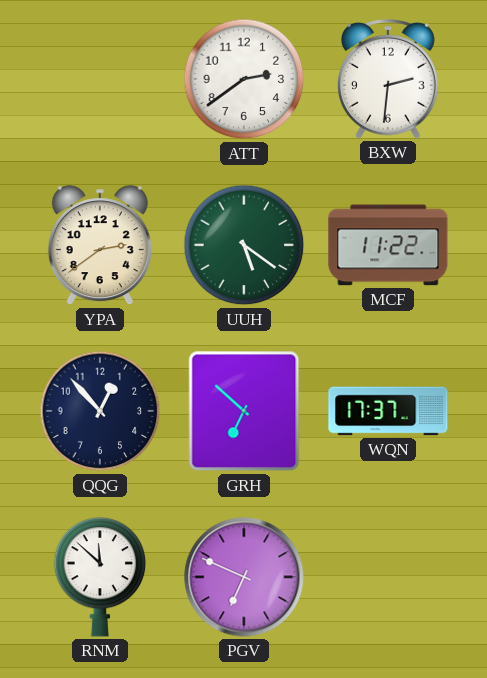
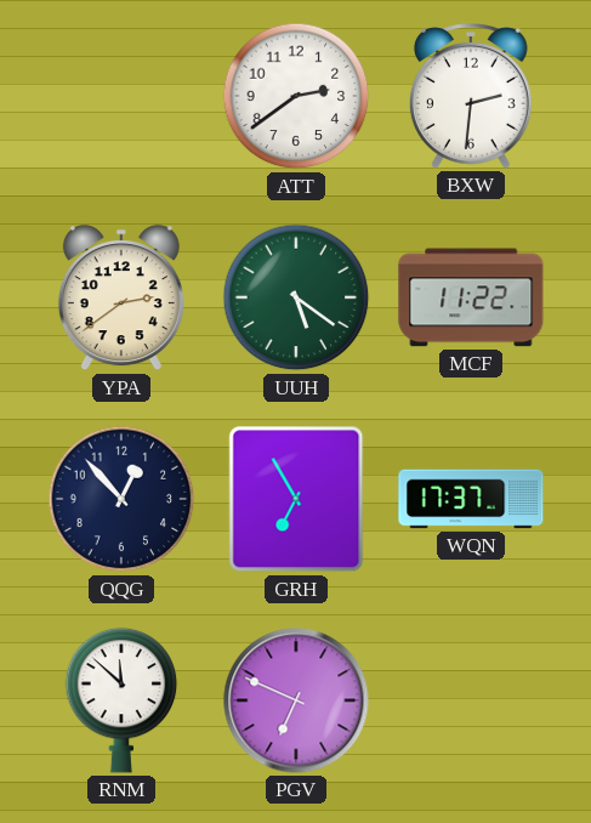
GRH: 6:52 -> 6:55
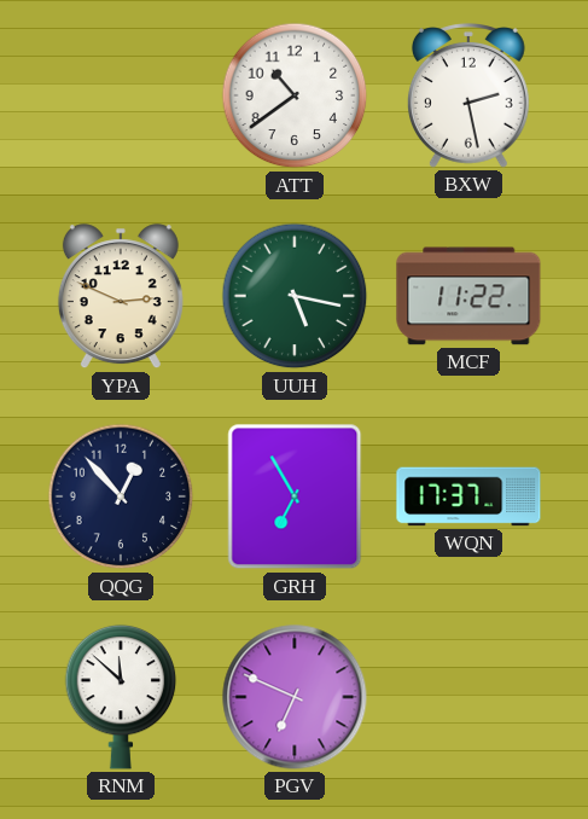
ATT: 2:39 -> 10:39
BXW: 2:31 -> 2:28
YPA: 2:39 -> 2:49
UUH: 5:21 -> 5:17
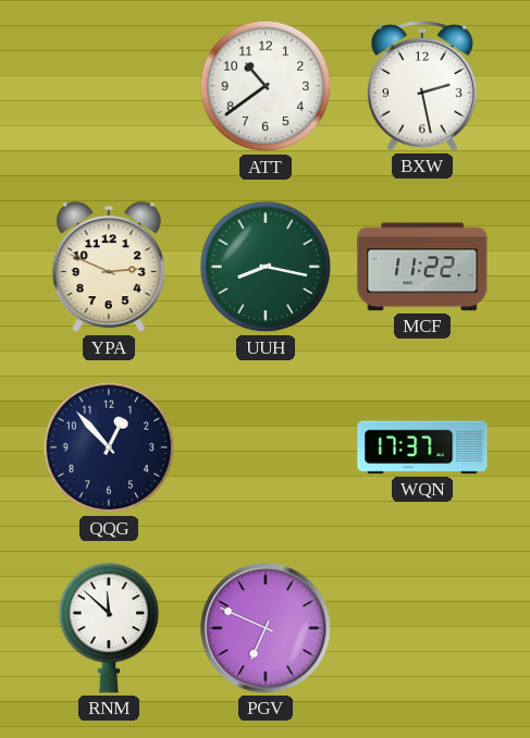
UUH: 5:17 -> 8:17
GRH: 6:55 -> none
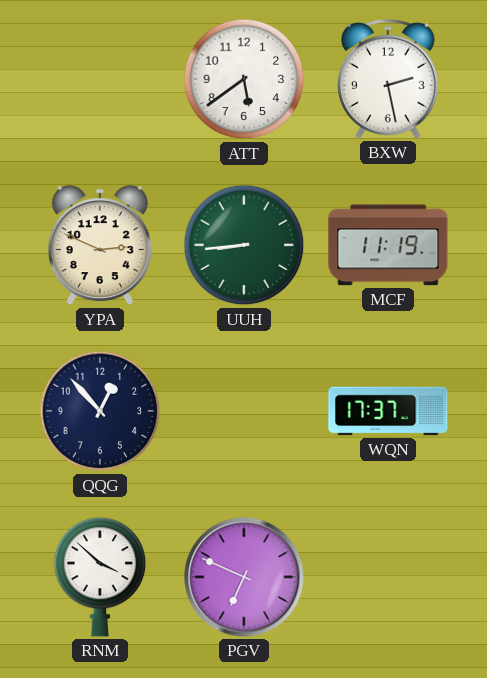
ATT: 10:39 -> 5:39
UUH: 8:17 -> 8:44
MCF: 11:22 -> 11:19
RNM: 11:52 -> 3:52
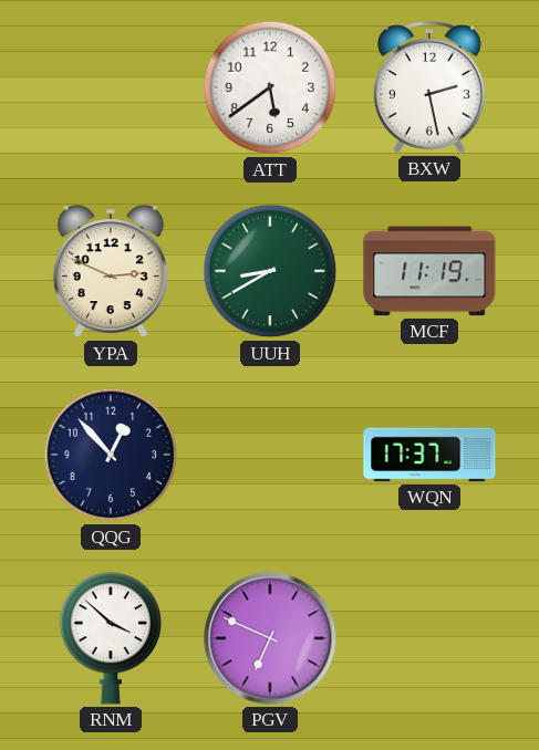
UUH: 8:44 -> 8:40
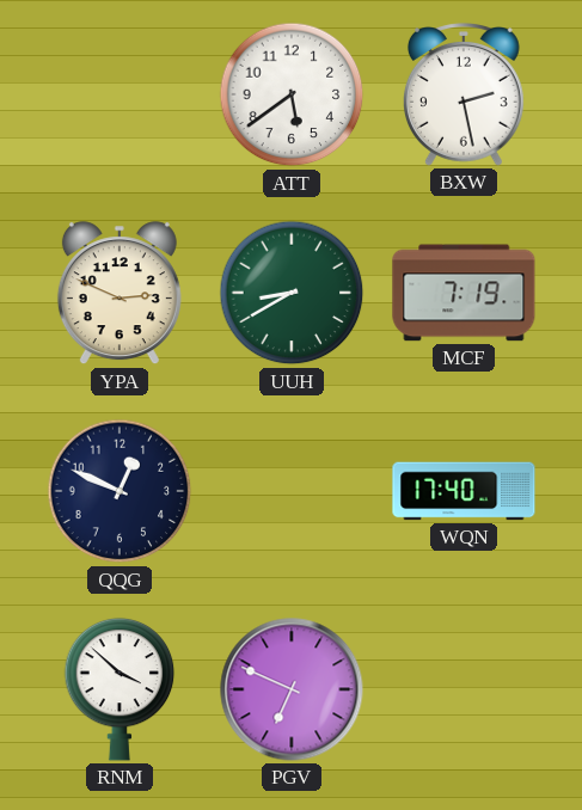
MCF: 11:19 -> 7:19
QQG: 12:53 -> 12:49
WQN: 17:37 -> 17:40
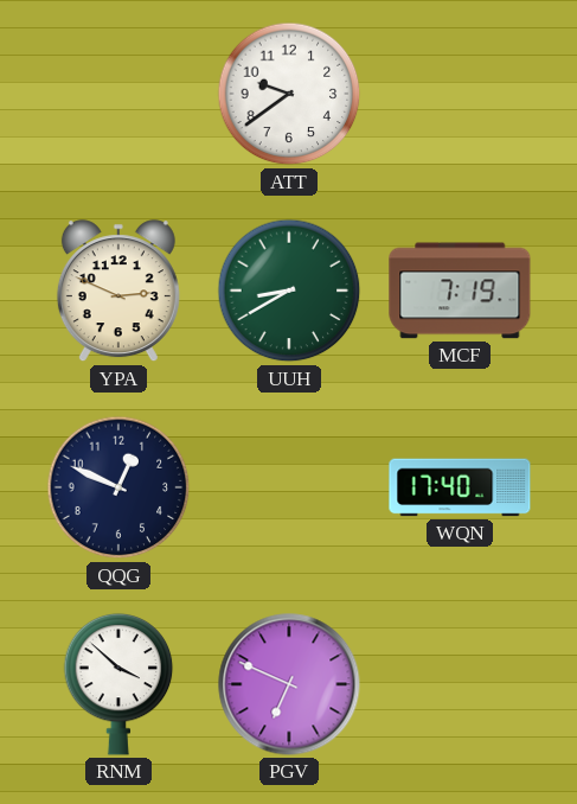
ATT: 5:39 -> 9:39
BXW: 2:28 -> none
